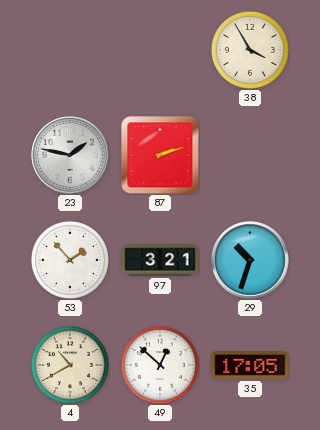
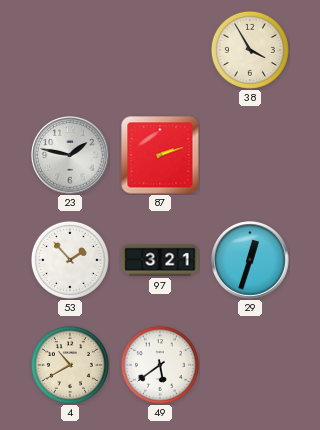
29: 10:33 -> 12:33
49: 12:52 -> 5:39
35: 17:05 -> none
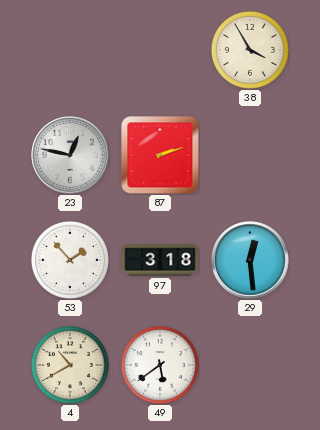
23: 1:47 -> 12:47
97: 3:21 -> 3:18
29: 12:33 -> 12:29
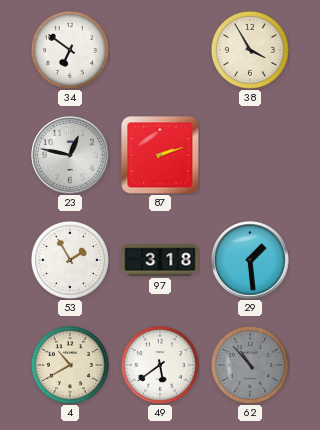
34: none -> 6:51
53: 1:53 -> 1:55
29: 12:29 -> 1:29
62: none -> 10:53
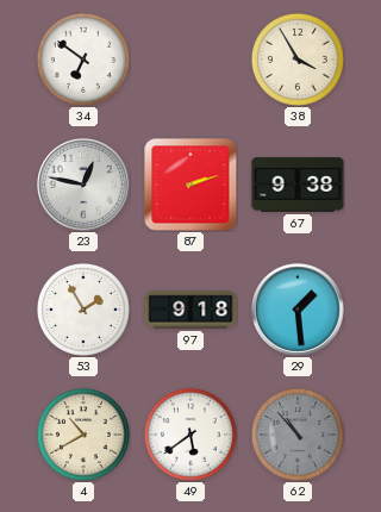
67: none -> 9:38
97: 3:18 -> 9:18
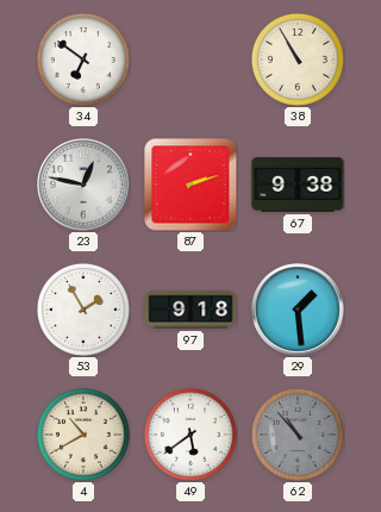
38: 3:55 -> 10:55
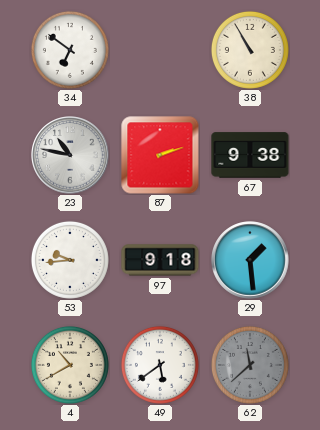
23: 12:47 -> 10:47
53: 1:55 -> 9:44
62: 10:53 -> 11:38
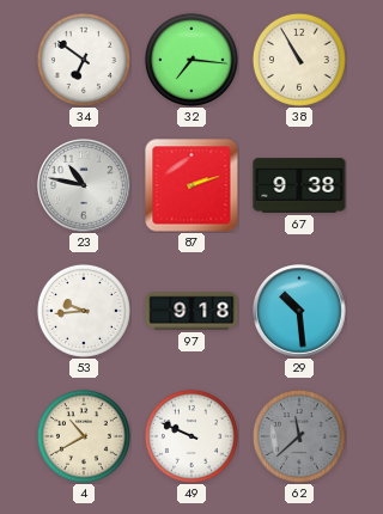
32: none -> 7:16
29: 1:29 -> 10:29
49: 5:39 -> 9:49
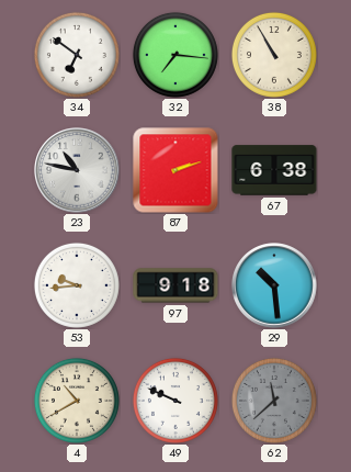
67: 9:38 -> 6:38
